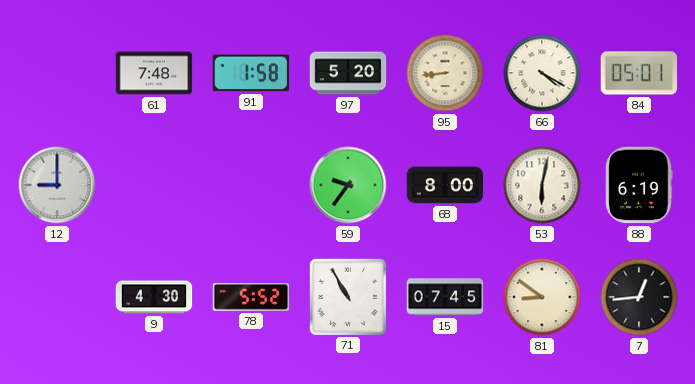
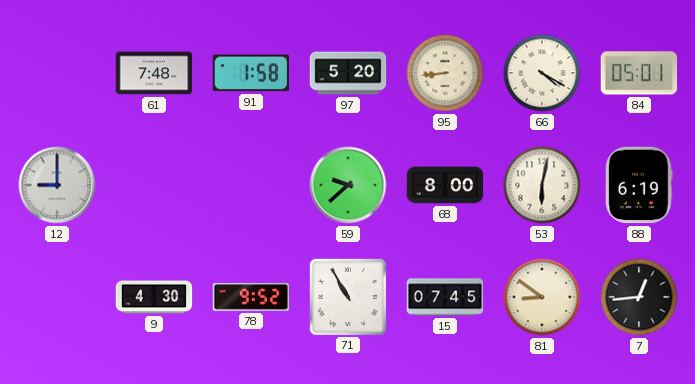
59: 9:36 -> 9:38
78: 5:52 -> 9:52
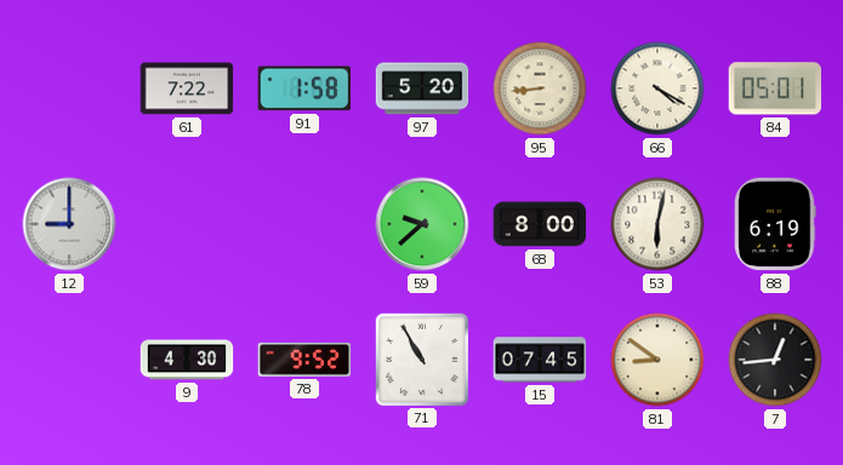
61: 7:48 -> 7:22
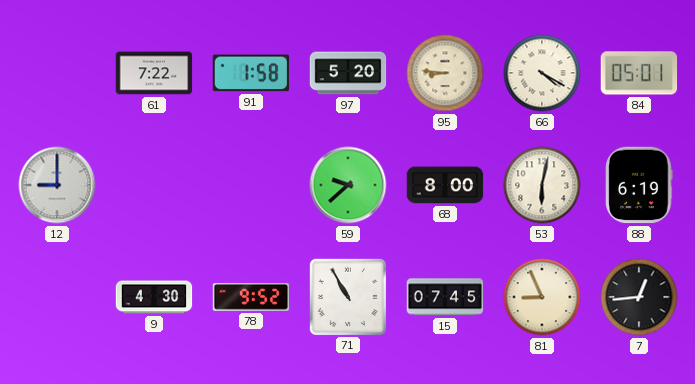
95: 8:44 -> 8:46
81: 8:51 -> 8:56
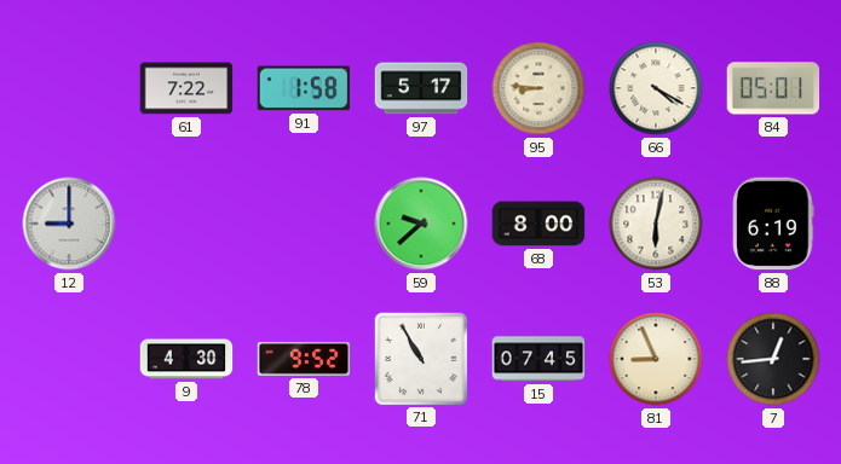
97: 5:20 -> 5:17
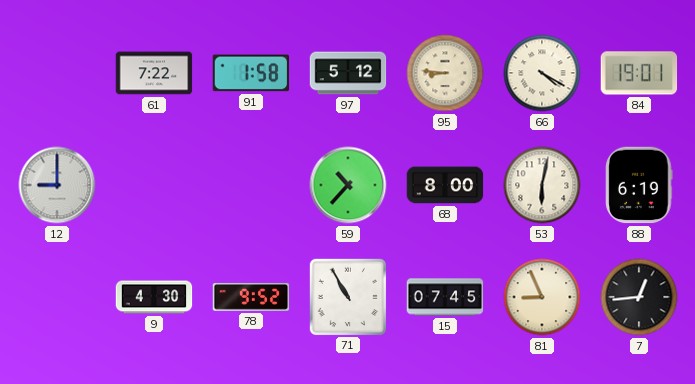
97: 5:17 -> 5:12
84: 05:01 -> 19:01
59: 9:38 -> 10:37
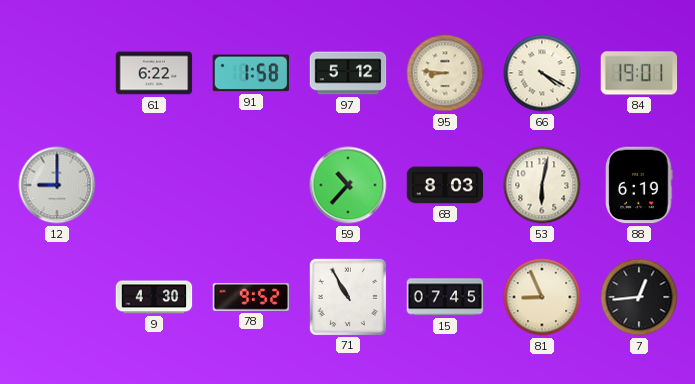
61: 7:22 -> 6:22
68: 8:00 -> 8:03
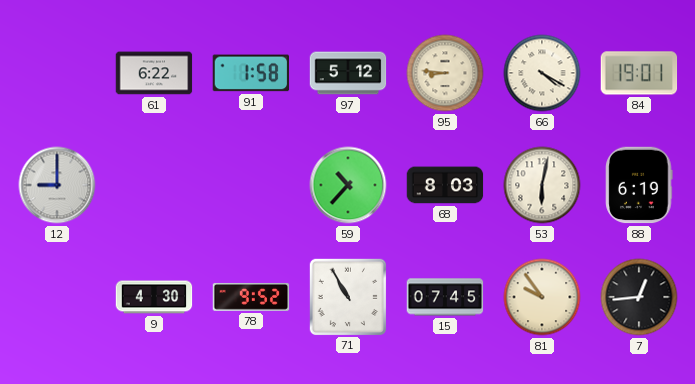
81: 8:56 -> 9:54
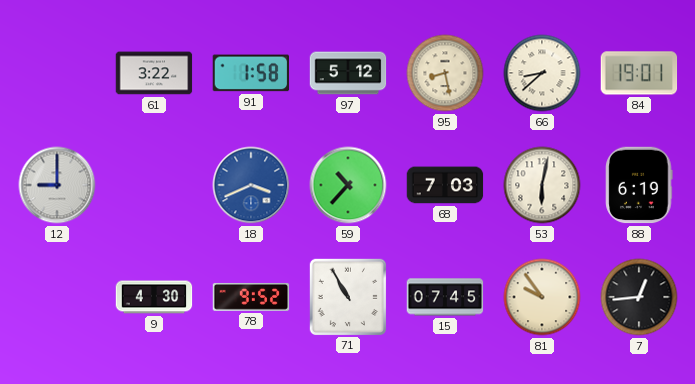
61: 6:22 -> 3:22
95: 8:46 -> 8:28
66: 4:20 -> 8:38
18: none -> 3:41
68: 8:03 -> 7:03
